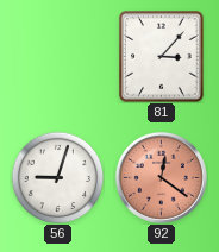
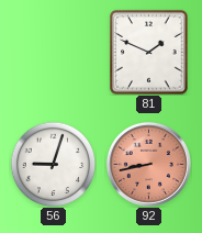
81: 3:07 -> 1:49
92: 12:21 -> 8:43
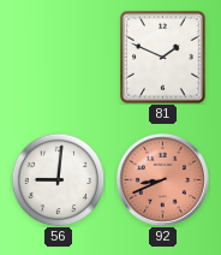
56: 9:03 -> 9:01
92: 8:43 -> 8:41
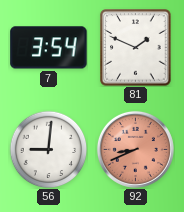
7: none -> 3:54
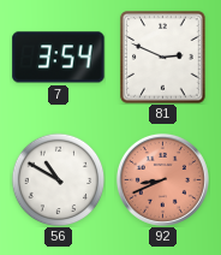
81: 1:49 -> 2:49
56: 9:01 -> 10:50
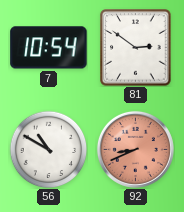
7: 3:54 -> 10:54
81: 2:49 -> 2:51
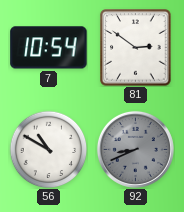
92 dial: salmon -> grey
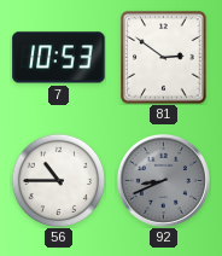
7: 10:54 -> 10:53
56: 10:50 -> 10:45
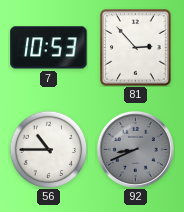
81: 2:51 -> 2:53
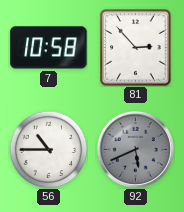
7: 10:53 -> 10:58
92: 8:41 -> 5:41
